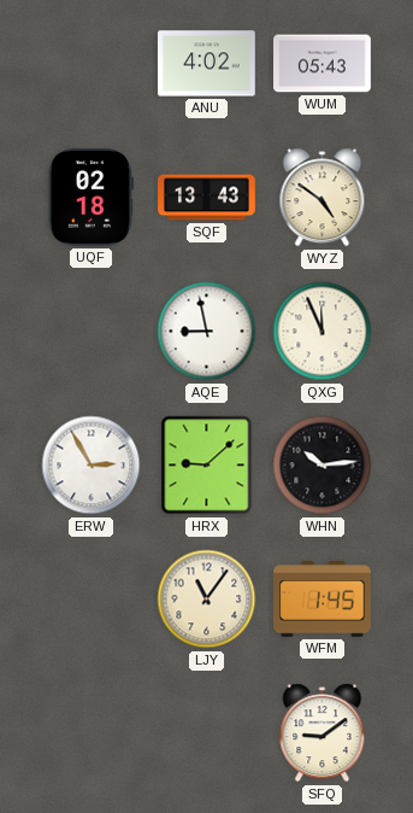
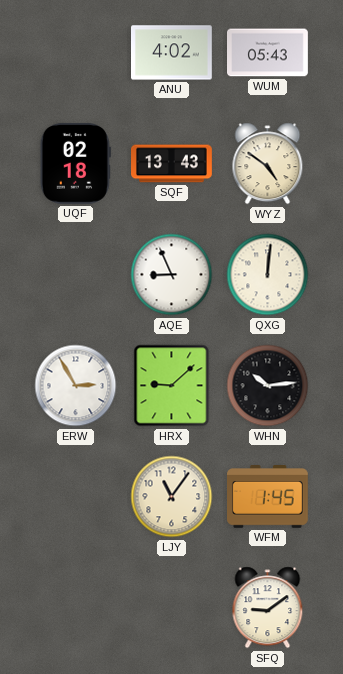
AQE: 8:58 -> 8:56
QXG: 11:56 -> 12:01
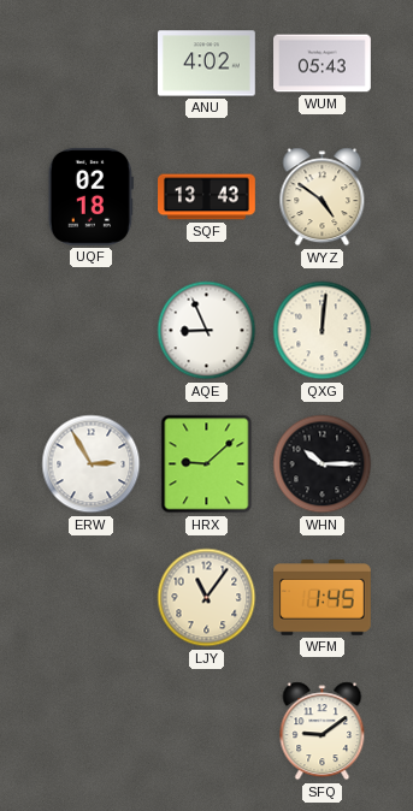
WHN: 10:14 -> 10:15
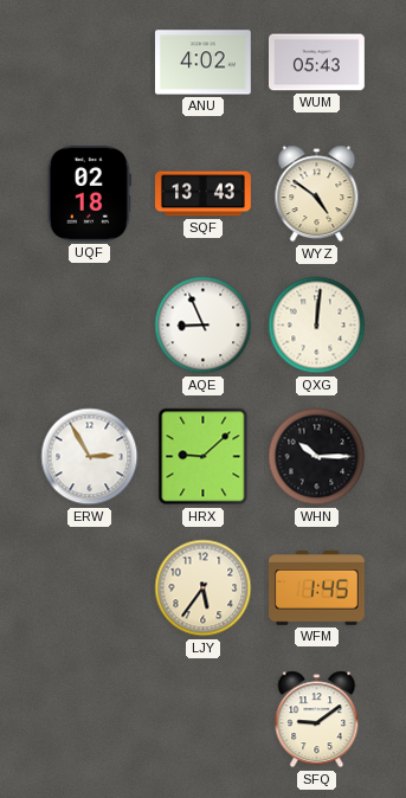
LJY: 11:06 -> 5:36
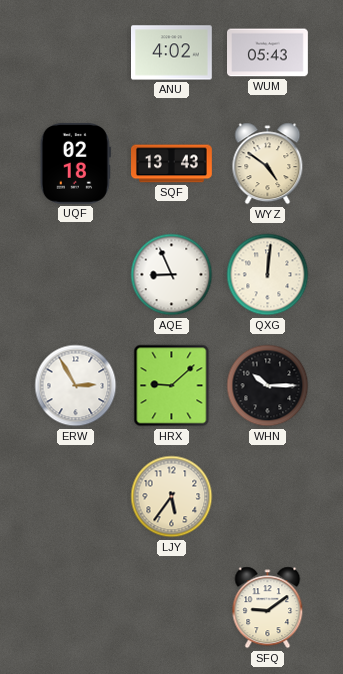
WFM: 1:45 -> none
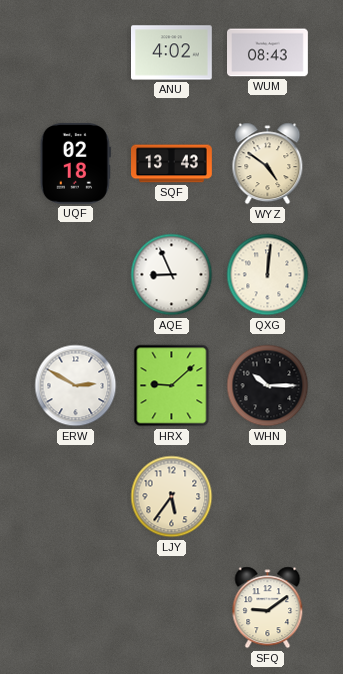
WUM: 05:43 -> 08:43
ERW: 2:55 -> 2:50
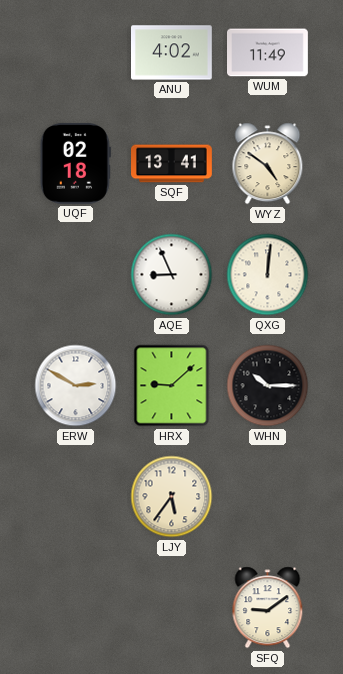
WUM: 08:43 -> 11:49
SQF: 13:43 -> 13:41
